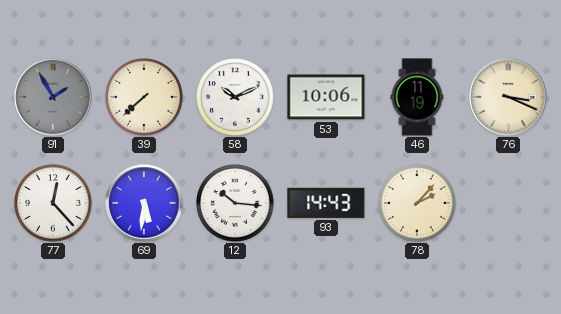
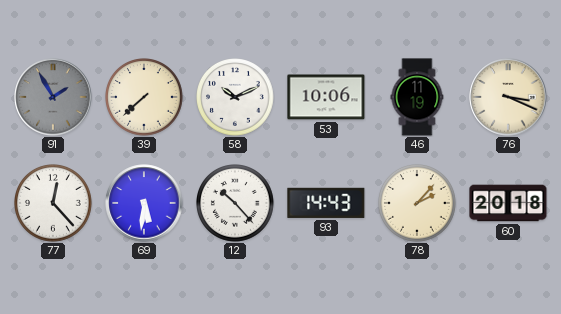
12: 10:16 -> 10:23
60: none -> 20:18
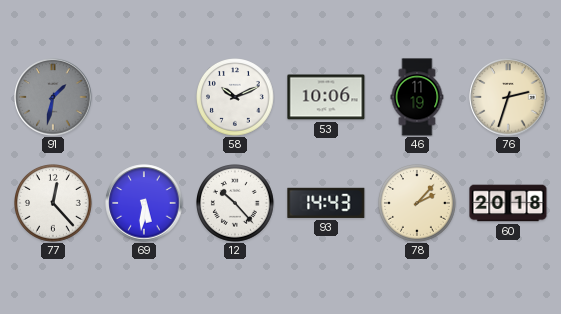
91: 1:55 -> 1:32
39: 7:38 -> none
76: 3:19 -> 2:33
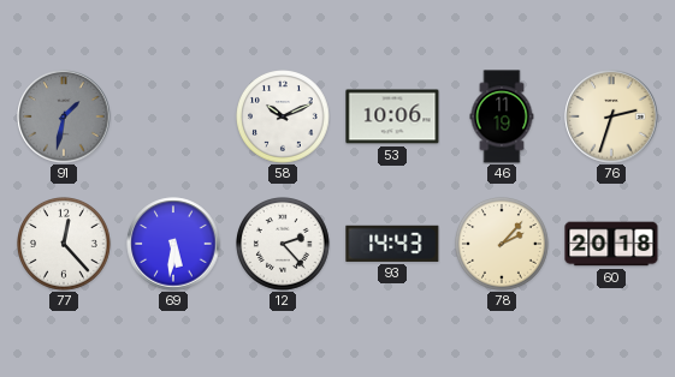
12: 10:23 -> 2:23
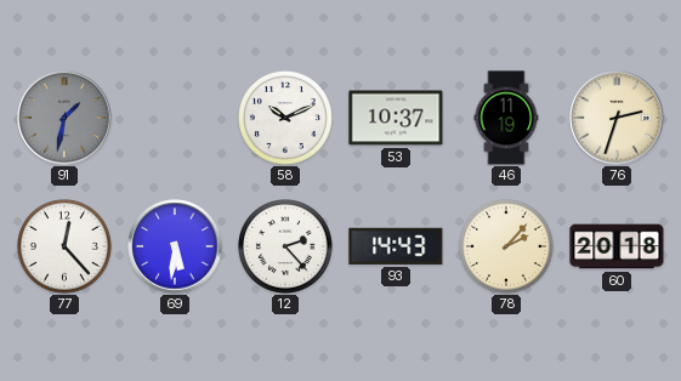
53: 10:06 -> 10:37
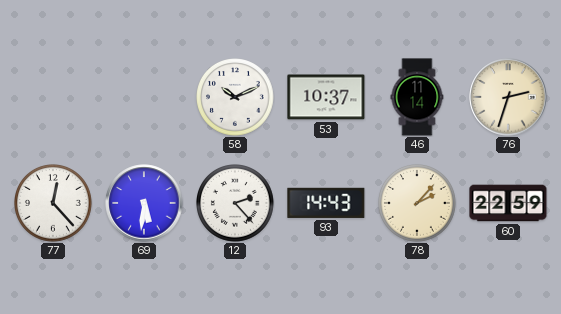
91: 1:32 -> none
46: 11:19 -> 11:14
60: 20:18 -> 22:59
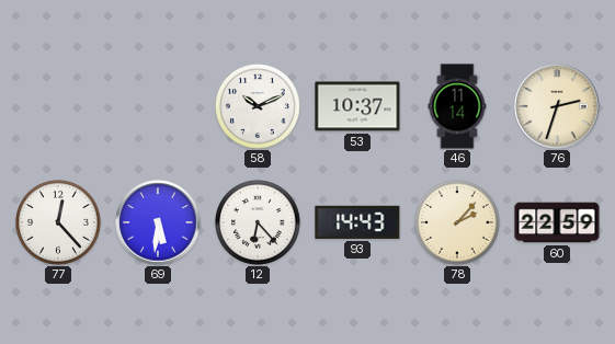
12: 2:23 -> 6:23
